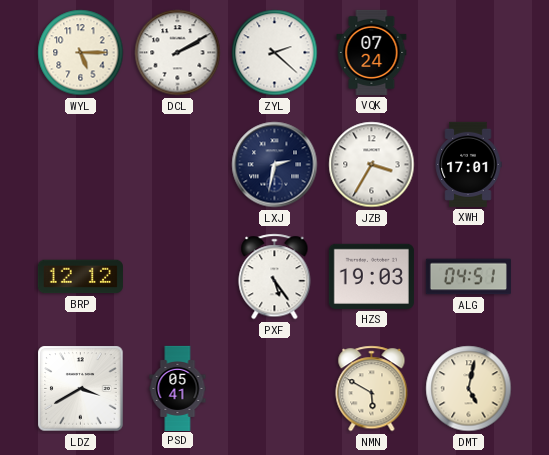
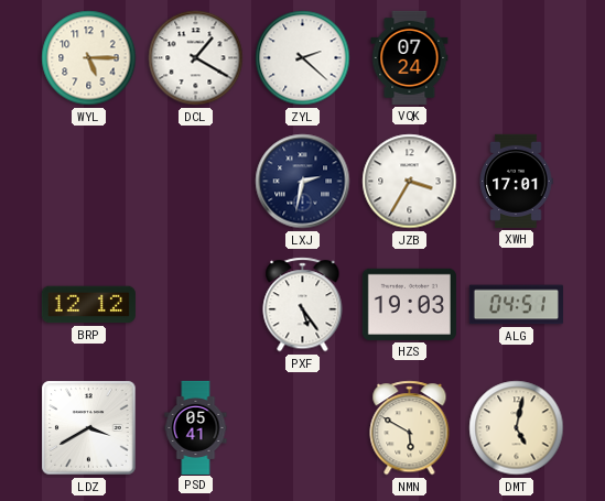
DCL: 2:10 -> 1:20
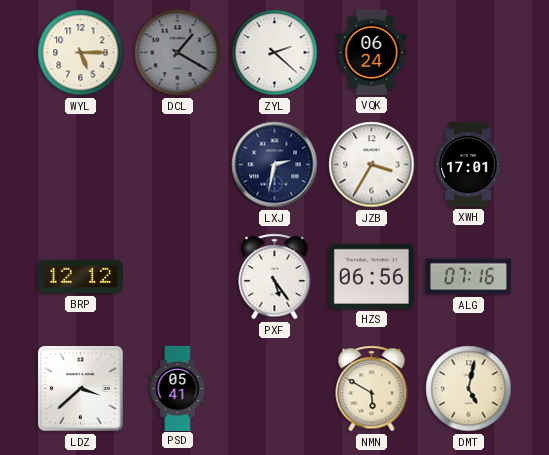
DCL dial: white -> grey
VQK: 07:24 -> 06:24
HZS: 19:03 -> 06:56
ALG: 04:51 -> 07:16
LDZ: 3:40 -> 3:38
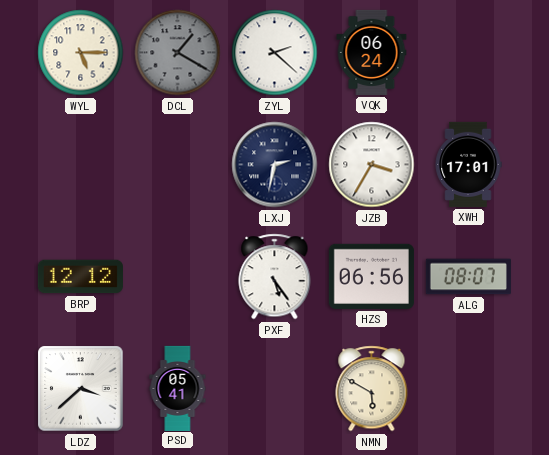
ALG: 07:16 -> 08:07
DMT: 5:02 -> none
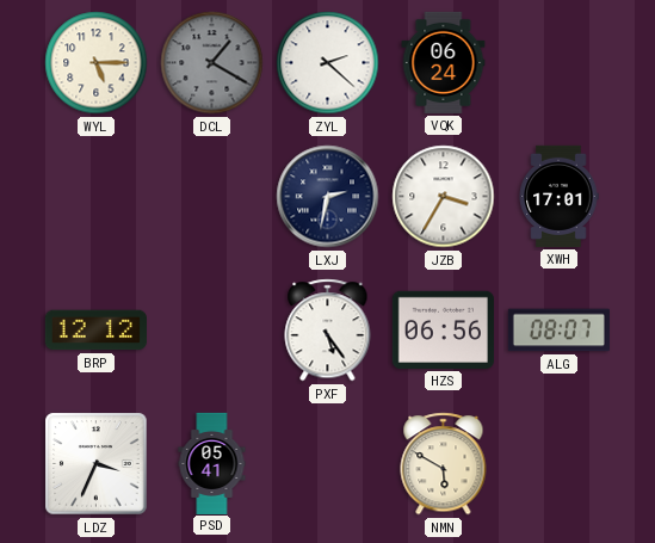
LDZ: 3:38 -> 3:34
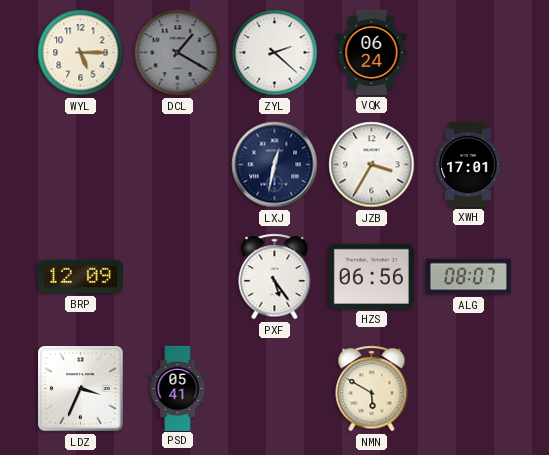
LXJ: 2:32 -> 12:32
BRP: 12:12 -> 12:09
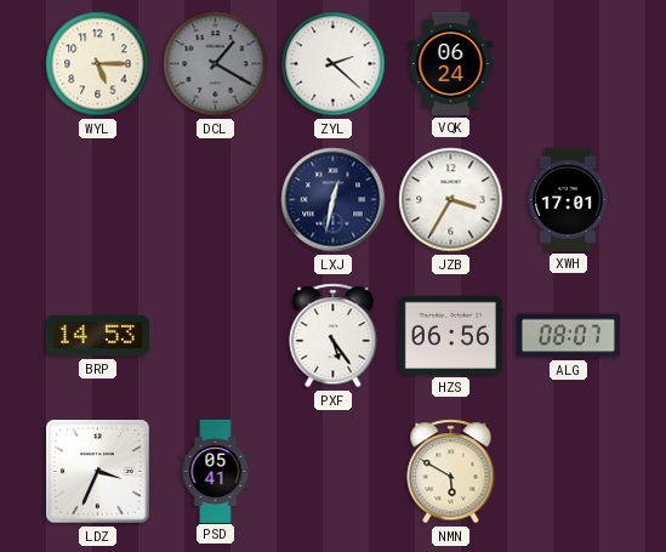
BRP: 12:09 -> 14:53
